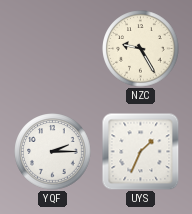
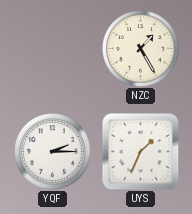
NZC: 9:25 -> 1:25
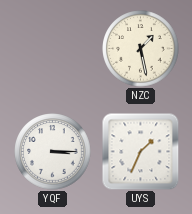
NZC: 1:25 -> 1:28
YQF: 2:15 -> 3:15
